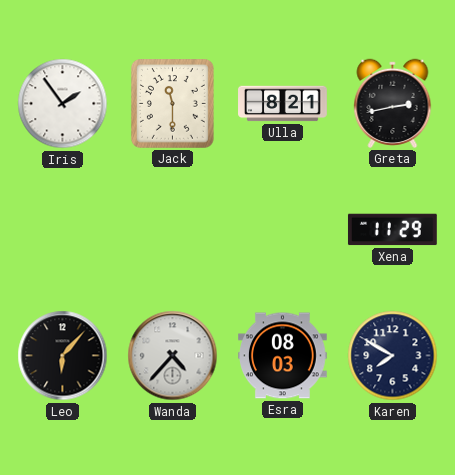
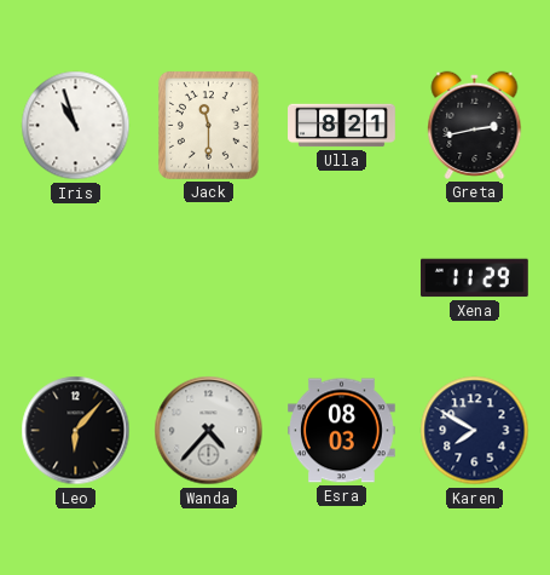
Iris: 1:54 -> 10:57
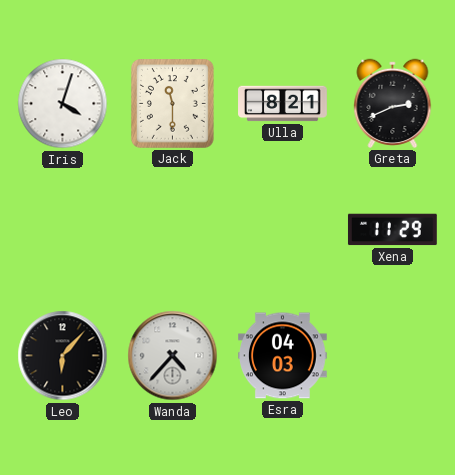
Iris: 10:57 -> 4:03
Greta: 2:43 -> 2:41
Esra: 08:03 -> 04:03
Karen: 7:50 -> none
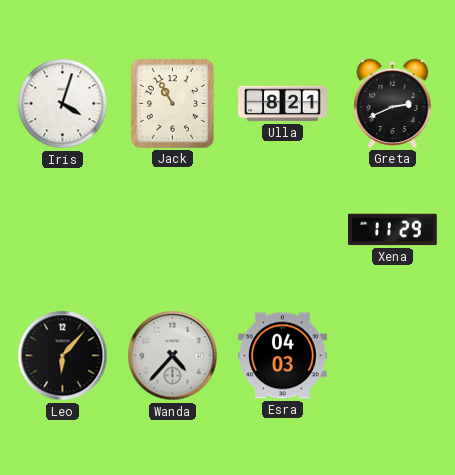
Jack: 11:30 -> 10:55
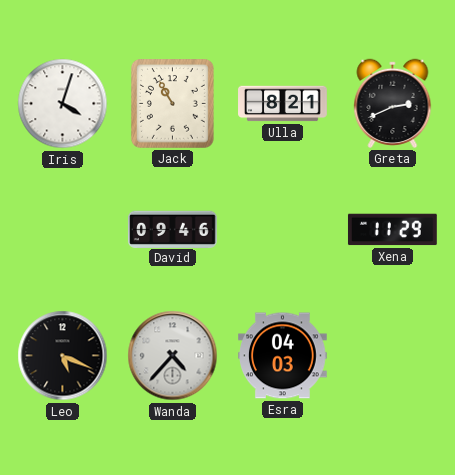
David: none -> 09:46
Leo: 6:07 -> 5:19
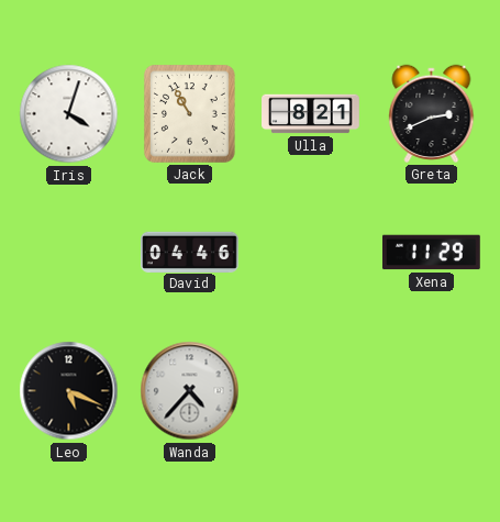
David: 09:46 -> 04:46
Esra: 04:03 -> none
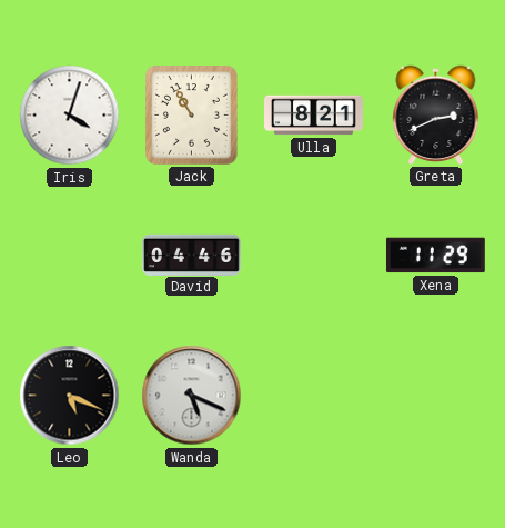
Wanda: 4:37 -> 5:19
